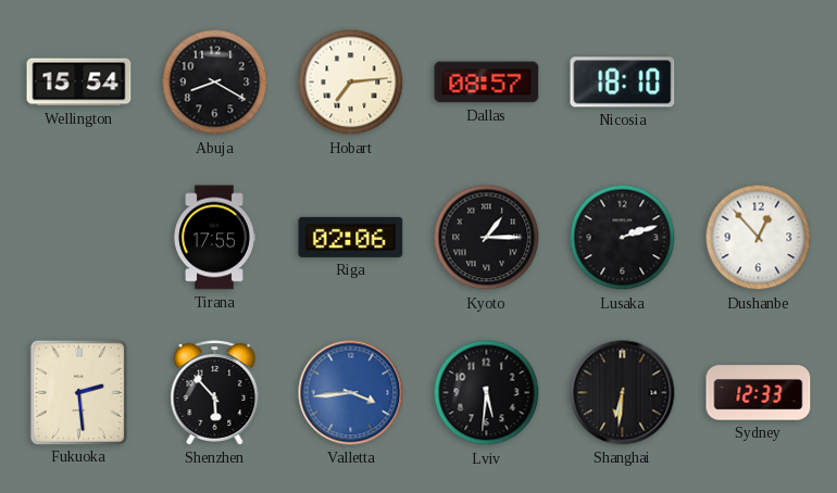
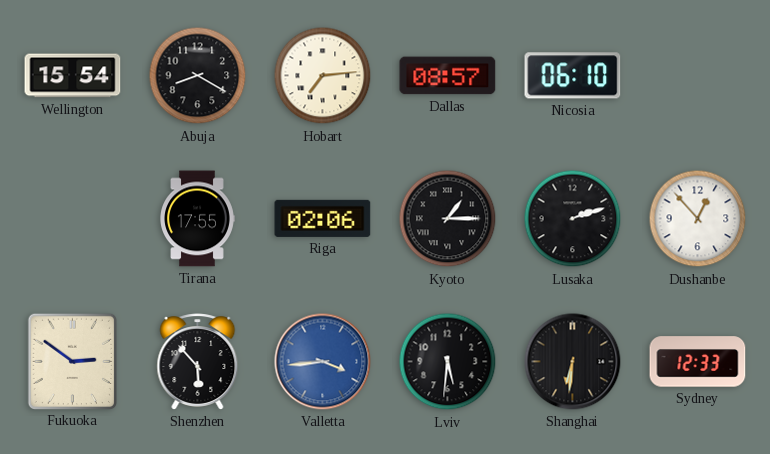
Nicosia: 18:10 -> 06:10
Fukuoka: 2:29 -> 2:51
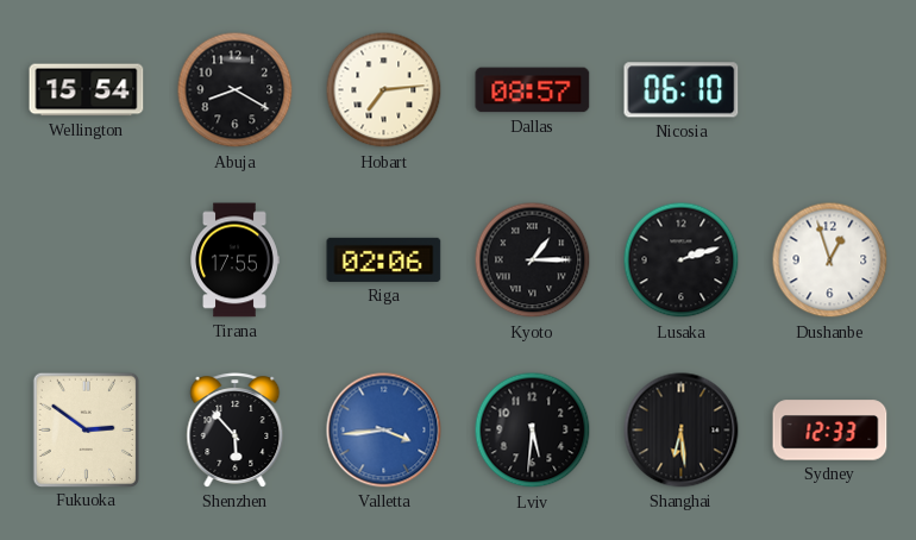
Dushanbe: 12:53 -> 12:57
Shanghai: 6:31 -> 6:29
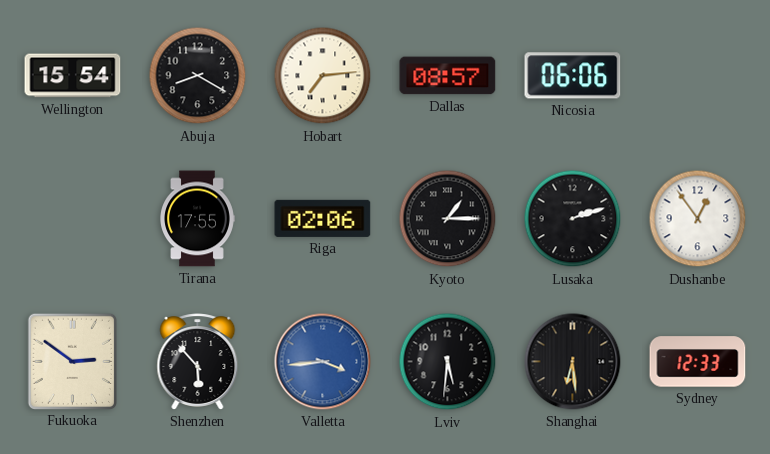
Nicosia: 06:10 -> 06:06
Dushanbe: 12:57 -> 12:54
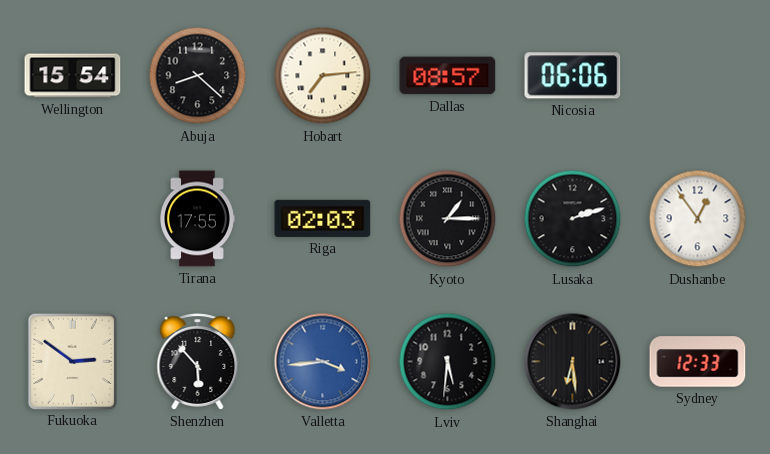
Abuja: 8:20 -> 8:22
Riga: 02:06 -> 02:03
